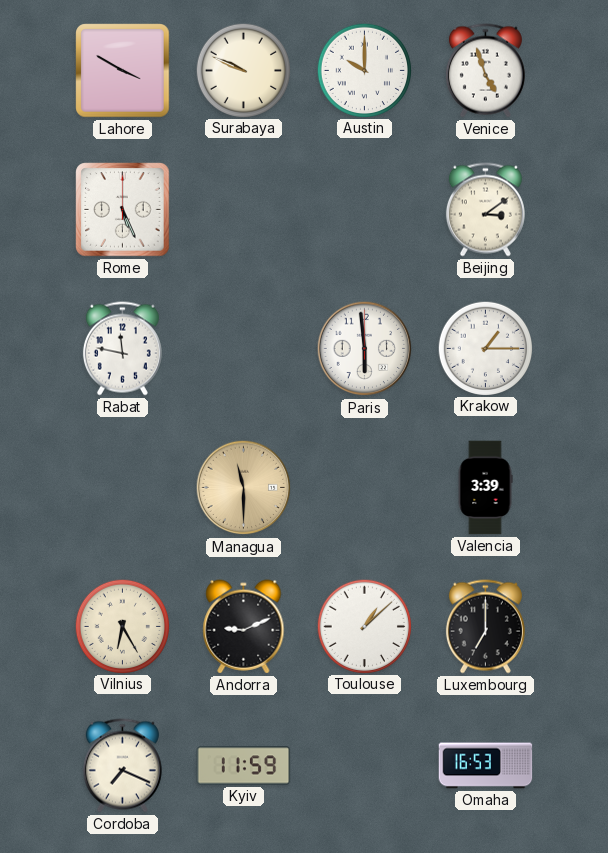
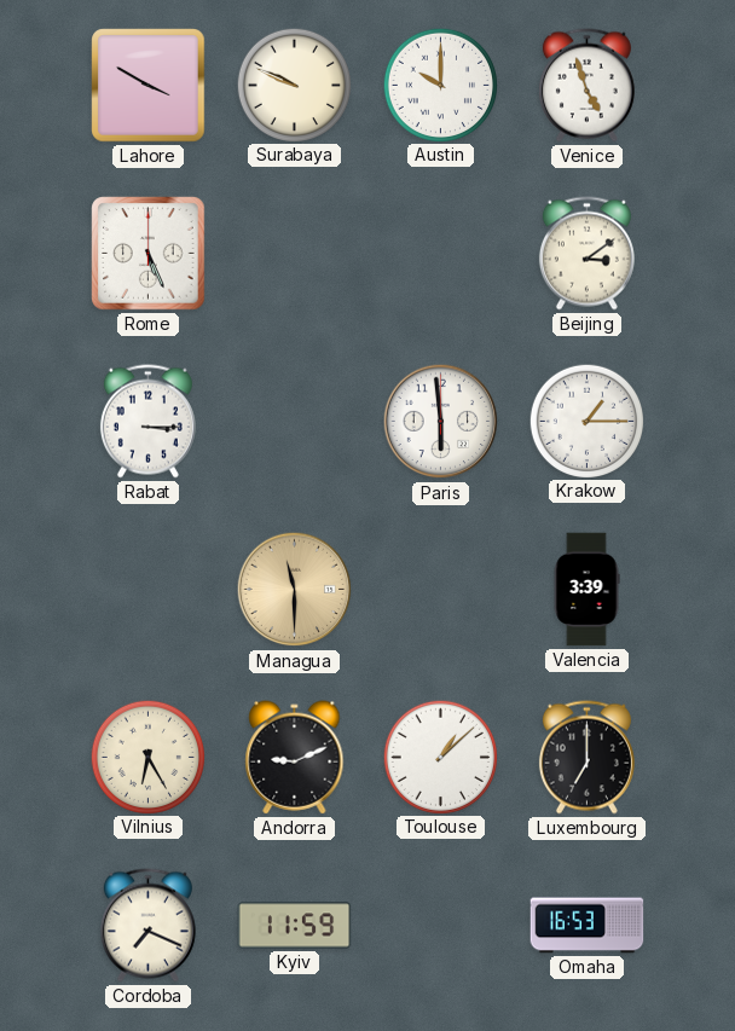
Rabat: 11:47 -> 3:15
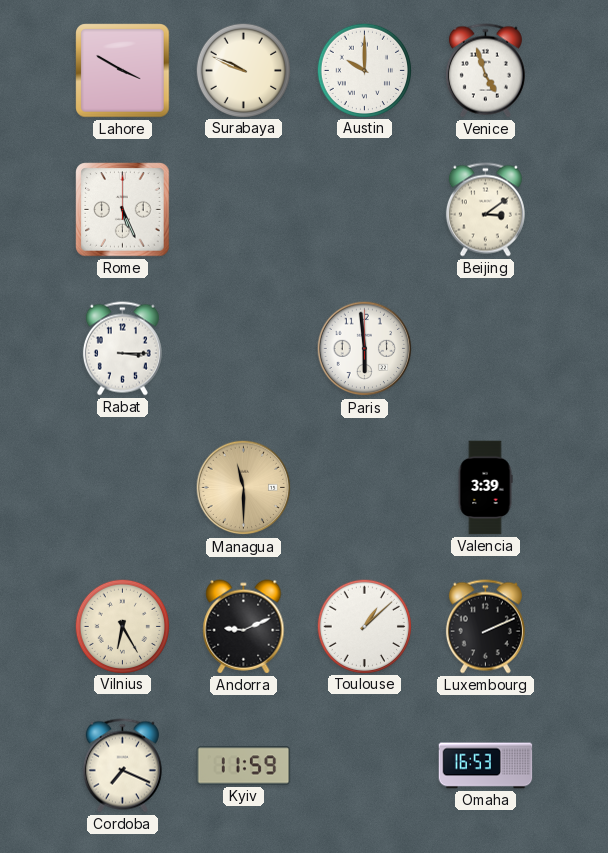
Krakow: 1:15 -> none
Luxembourg: 7:00 -> 2:11
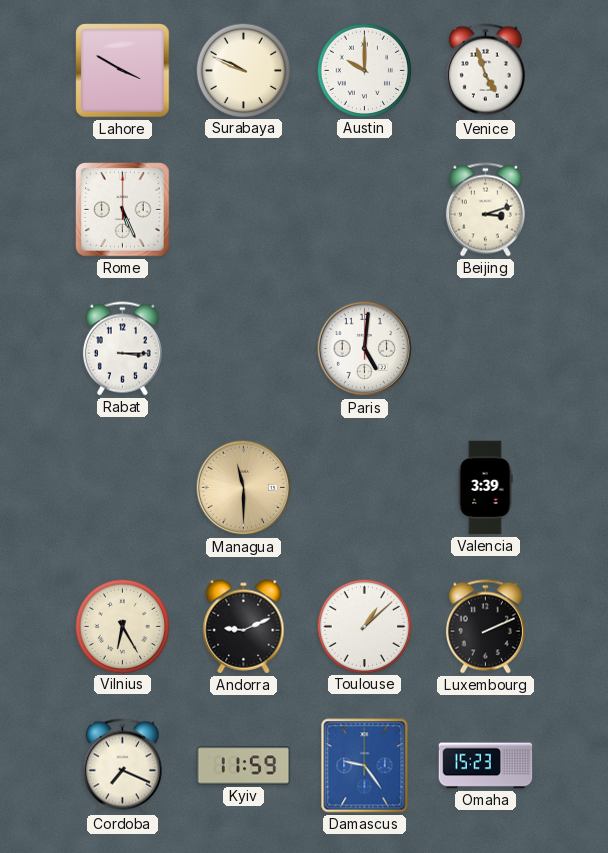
Beijing: 3:09 -> 3:12
Paris: 5:59 -> 5:01
Damascus: none -> 9:24
Omaha: 16:53 -> 15:23
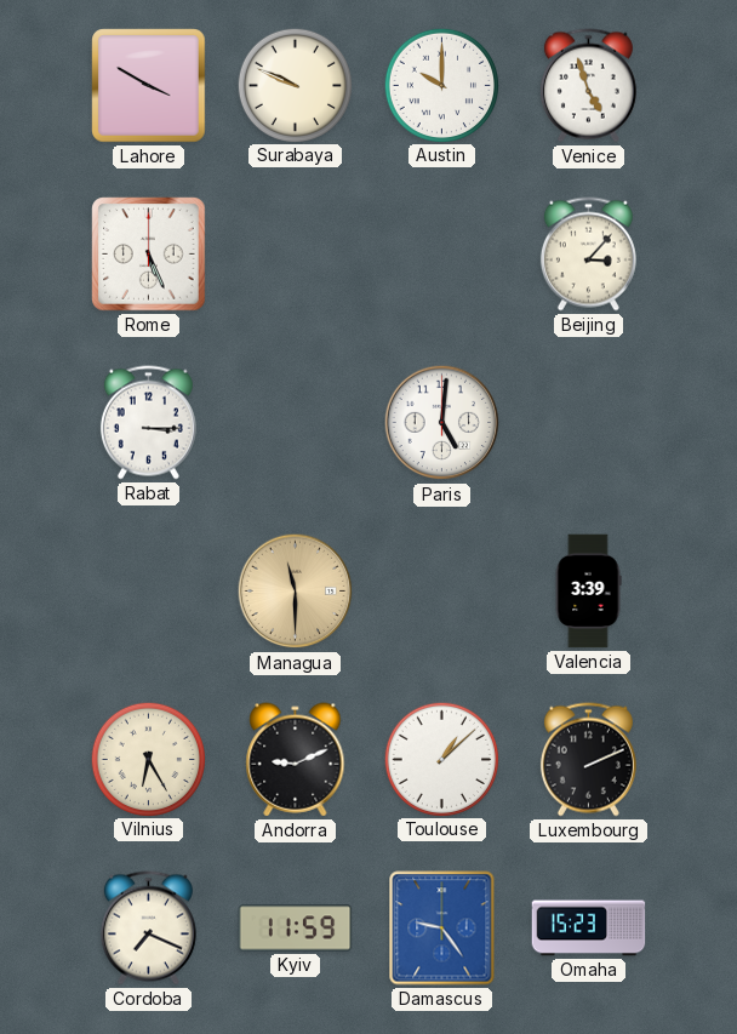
Beijing: 3:12 -> 3:07
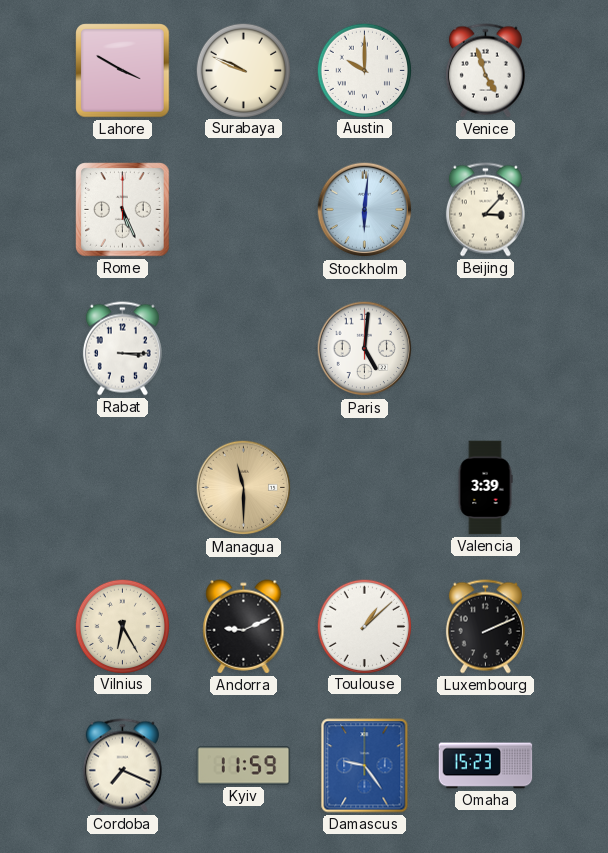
Stockholm: none -> 6:01
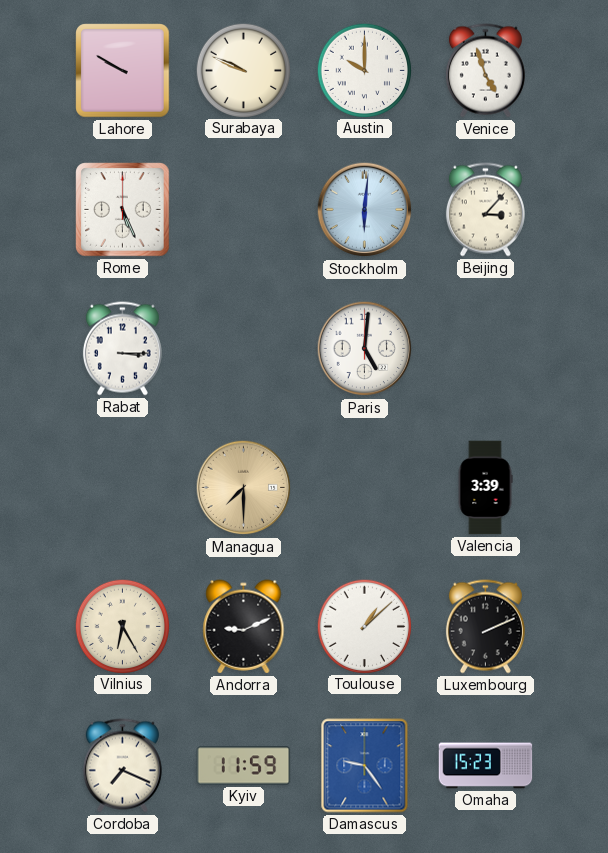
Lahore: 3:50 -> 9:50
Managua: 11:30 -> 7:30
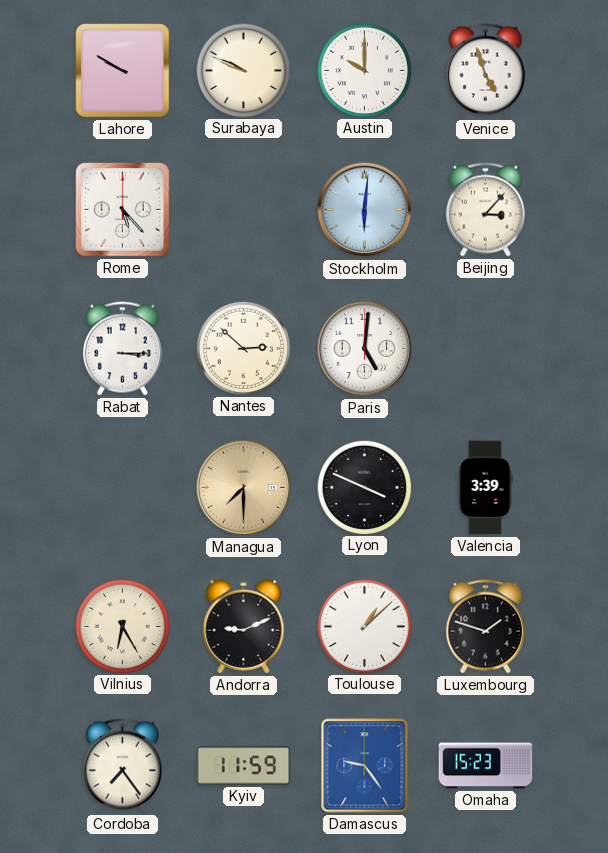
Rome: 5:26 -> 5:23
Nantes: none -> 2:52
Lyon: none -> 3:49
Luxembourg: 2:11 -> 1:48
Cordoba: 7:19 -> 7:24
